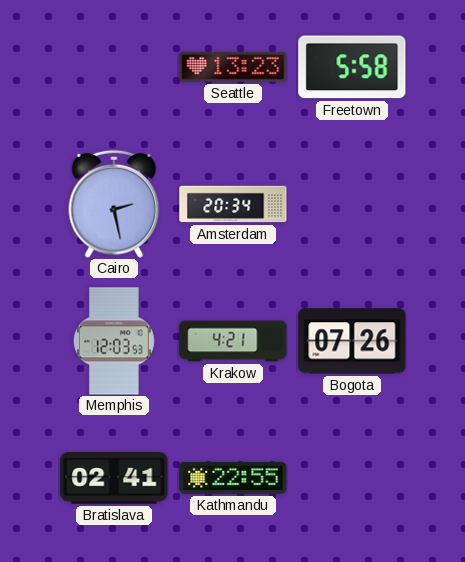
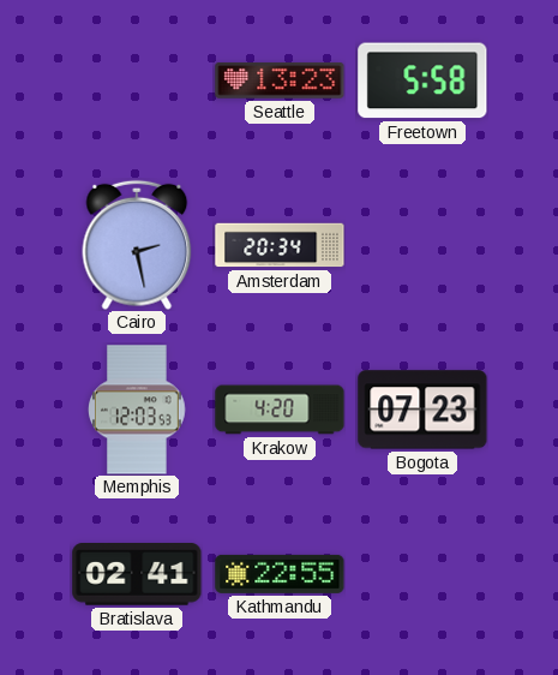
Krakow: 4:21 -> 4:20
Bogota: 07:26 -> 07:23
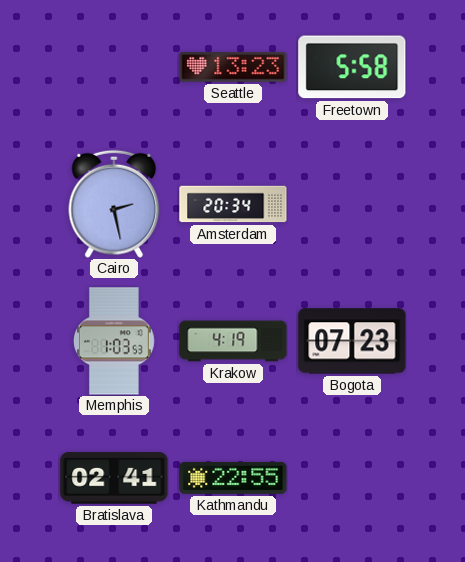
Memphis: 12:03 -> 1:03
Krakow: 4:20 -> 4:19
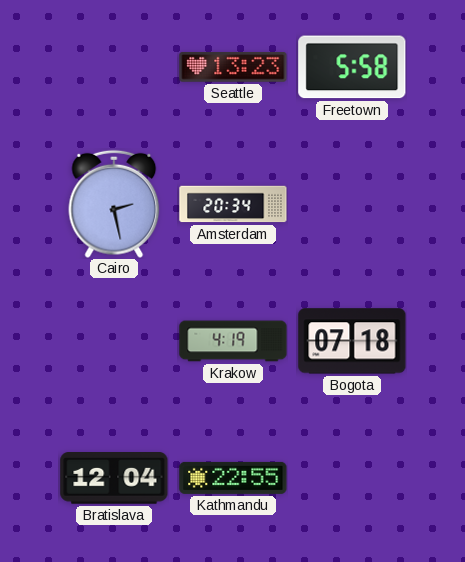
Memphis: 1:03 -> none
Bogota: 07:23 -> 07:18
Bratislava: 02:41 -> 12:04
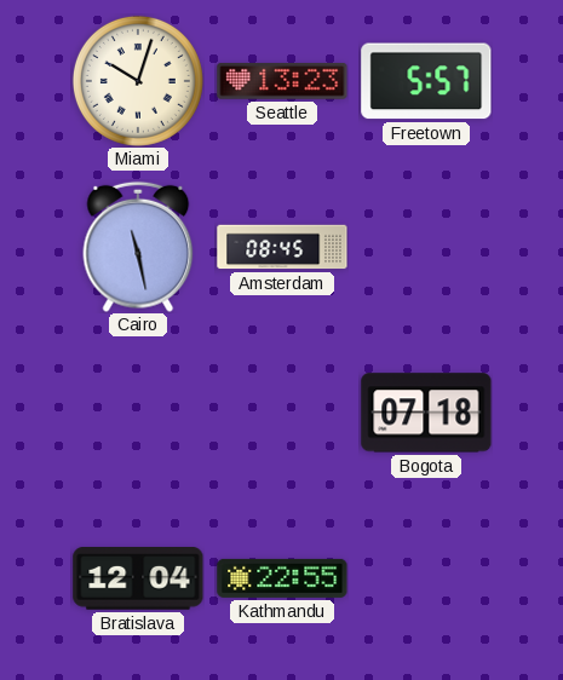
Miami: none -> 10:03
Freetown: 5:58 -> 5:57
Cairo: 2:28 -> 11:28
Amsterdam: 20:34 -> 08:45
Krakow: 4:19 -> none
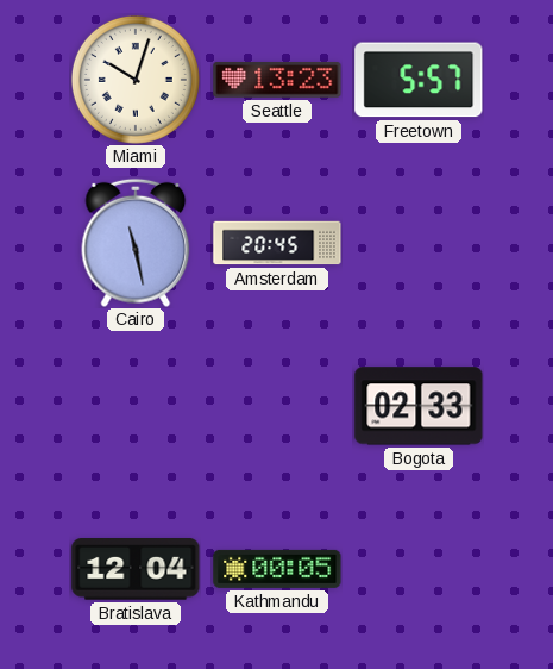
Amsterdam: 08:45 -> 20:45
Bogota: 07:18 -> 02:33
Kathmandu: 22:55 -> 00:05
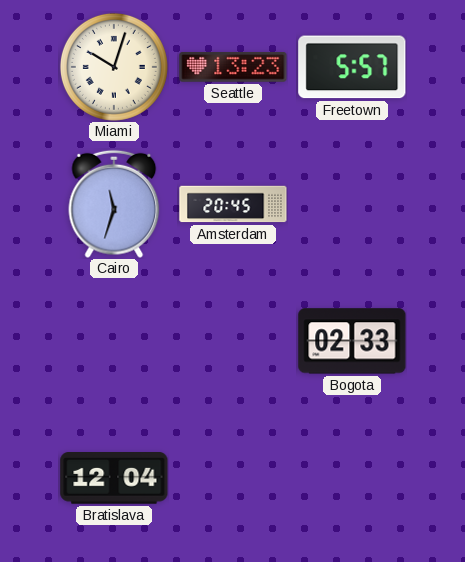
Cairo: 11:28 -> 11:33
Kathmandu: 00:05 -> none
